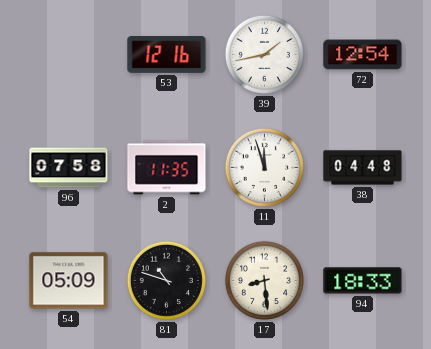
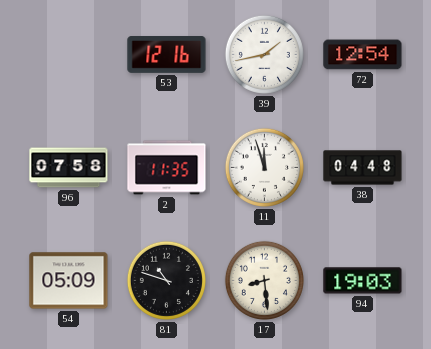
94: 18:33 -> 19:03
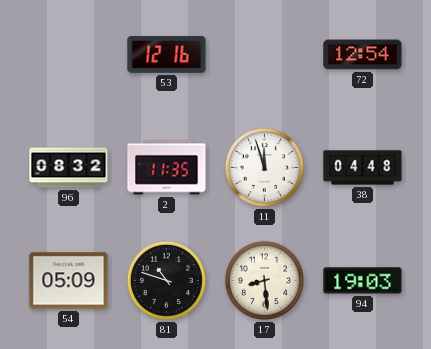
39: 1:43 -> none
96: 07:58 -> 08:32
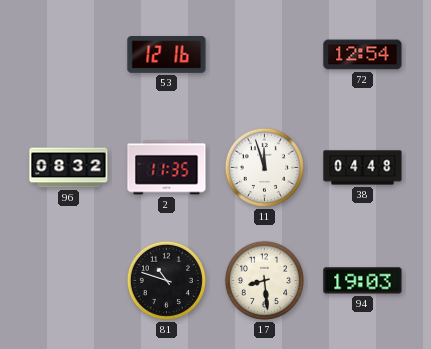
54: 05:09 -> none
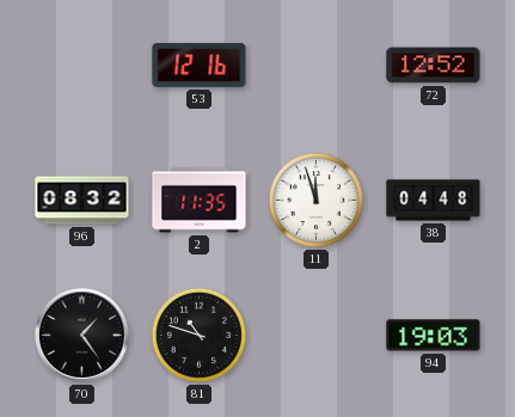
72: 12:54 -> 12:52
70: none -> 1:24
17: 8:29 -> none
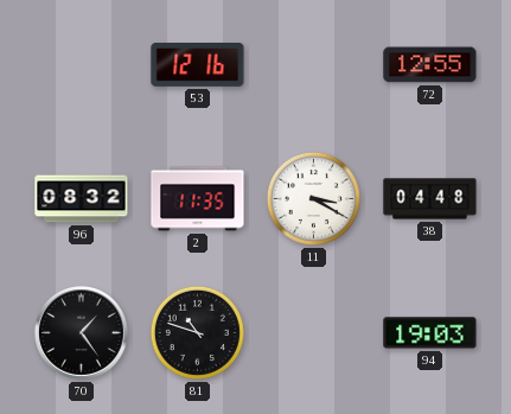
72: 12:52 -> 12:55
11: 11:57 -> 3:20
